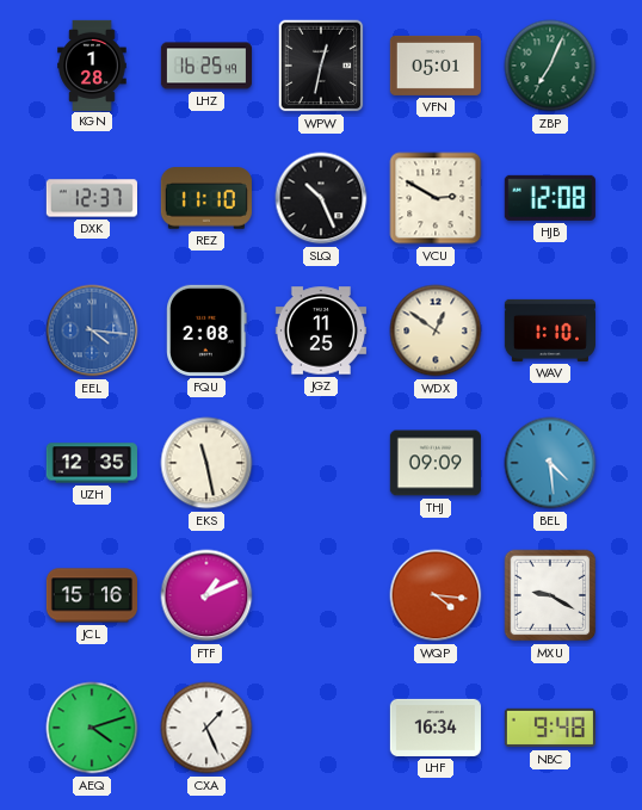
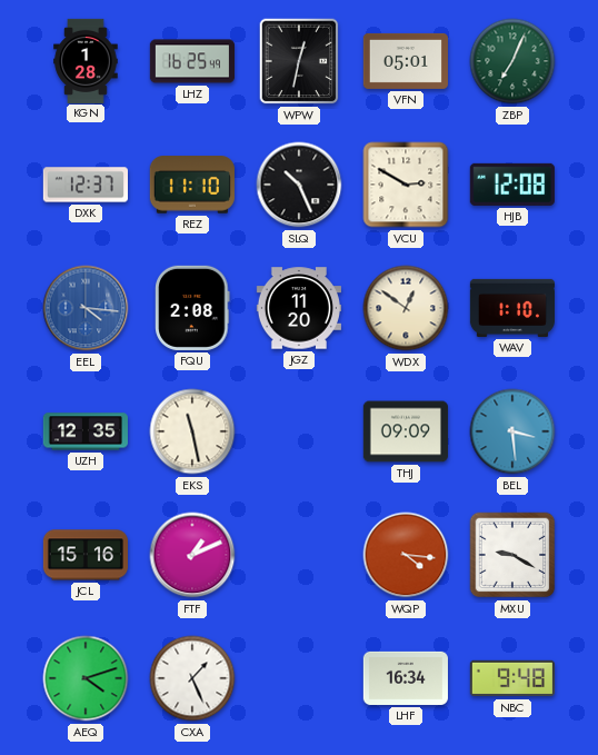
JGZ: 11:25 -> 11:20
BEL: 4:29 -> 3:29
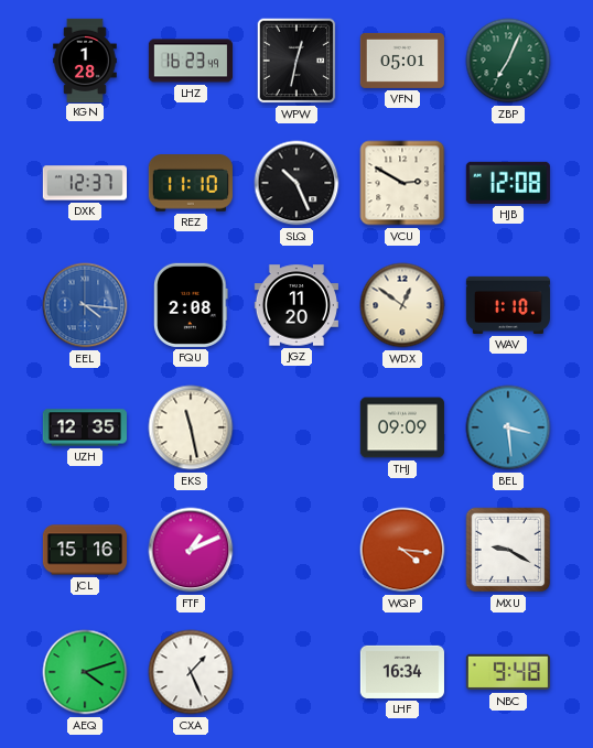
LHZ: 16:25 -> 16:23
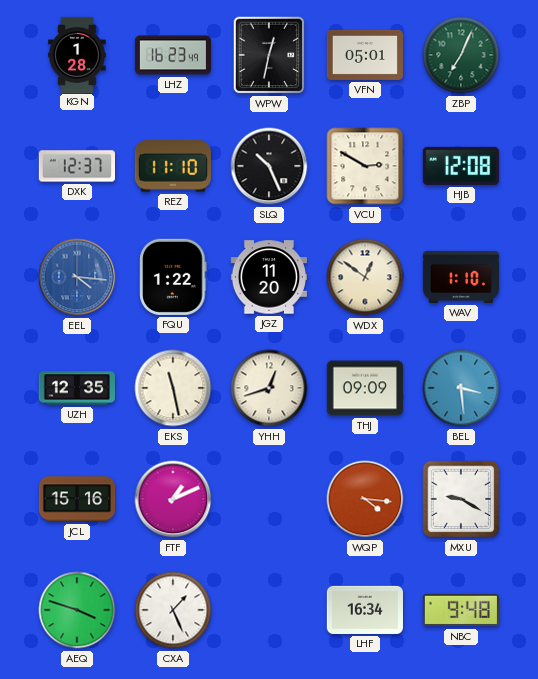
FQU: 2:08 -> 1:22
YHH: none -> 12:42
AEQ: 4:12 -> 3:48
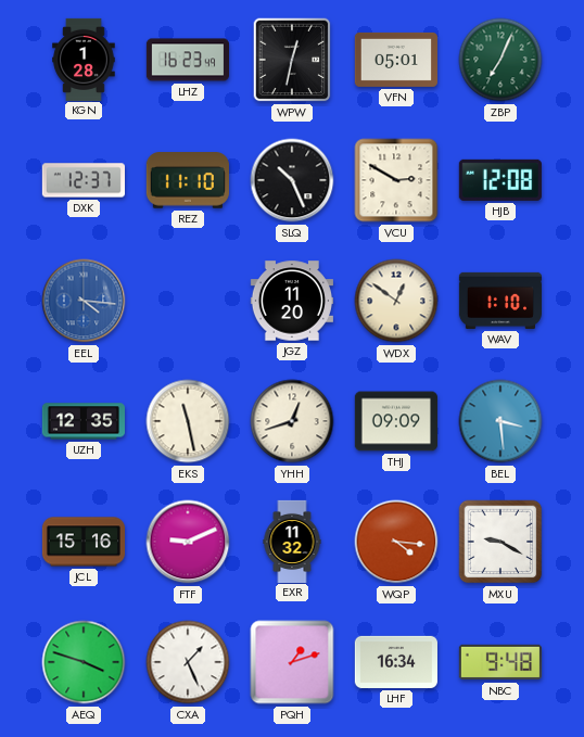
FQU: 1:22 -> none
FTF: 1:11 -> 9:11
EXR: none -> 11:32
PQH: none -> 1:12
